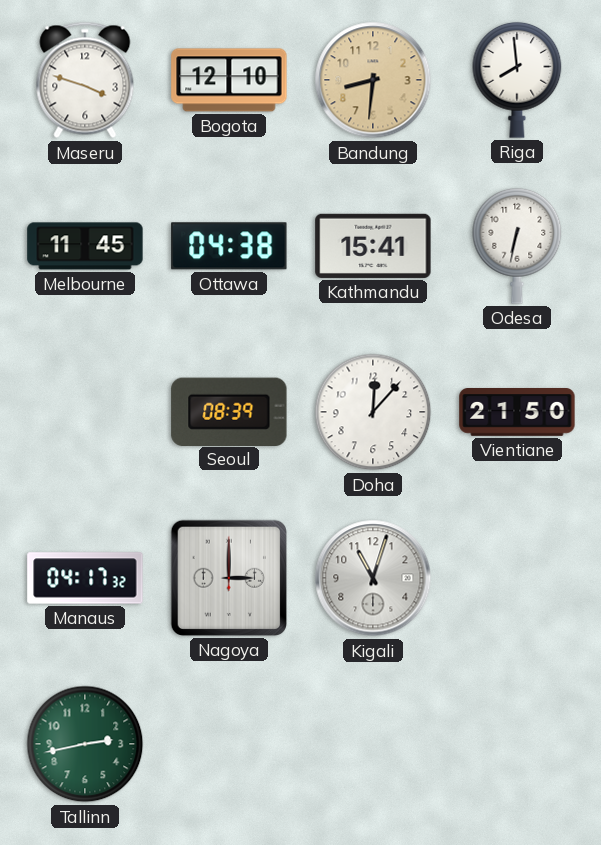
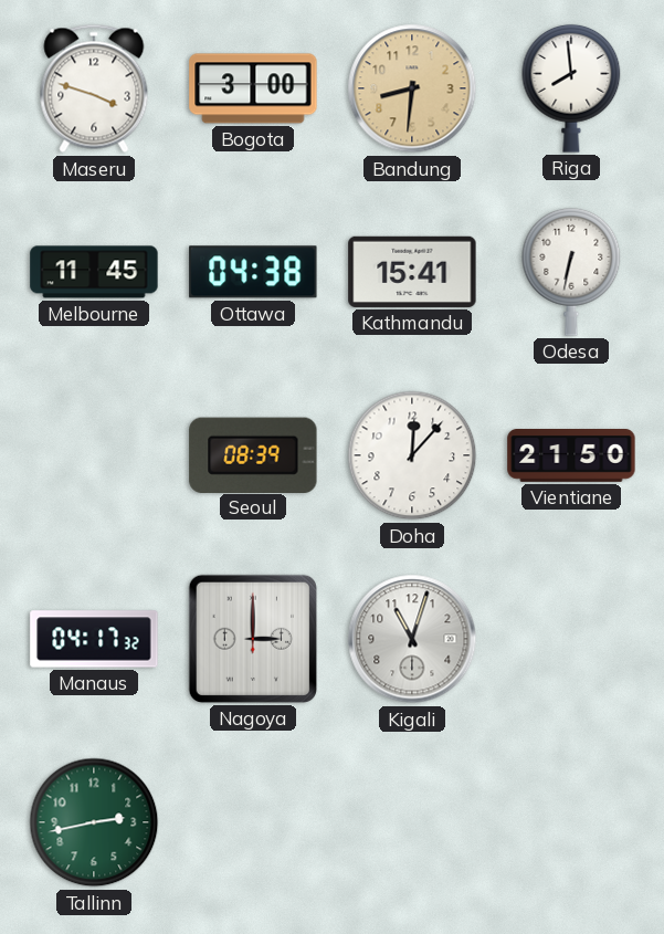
Bogota: 12:10 -> 3:00
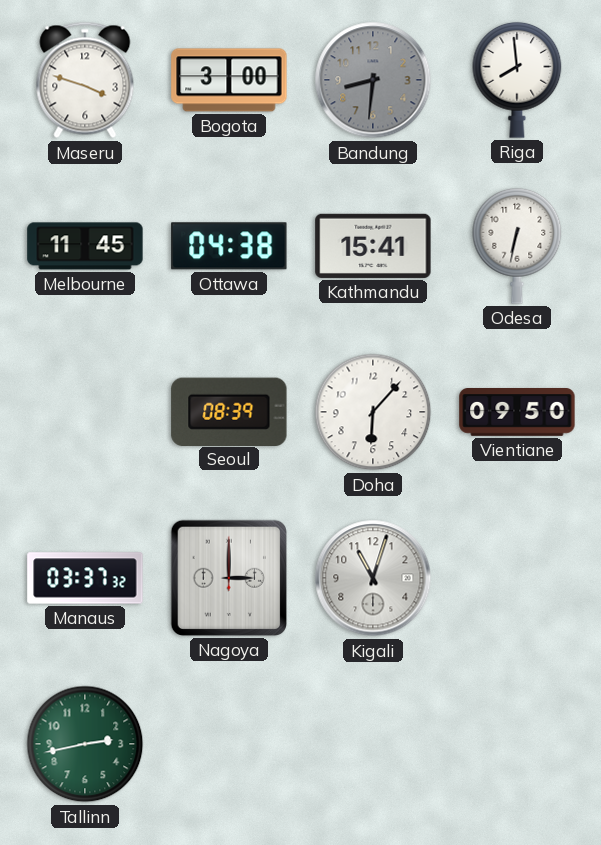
Bandung dial: champagne -> grey
Doha: 12:07 -> 6:07
Vientiane: 21:50 -> 09:50
Manaus: 04:17 -> 03:37
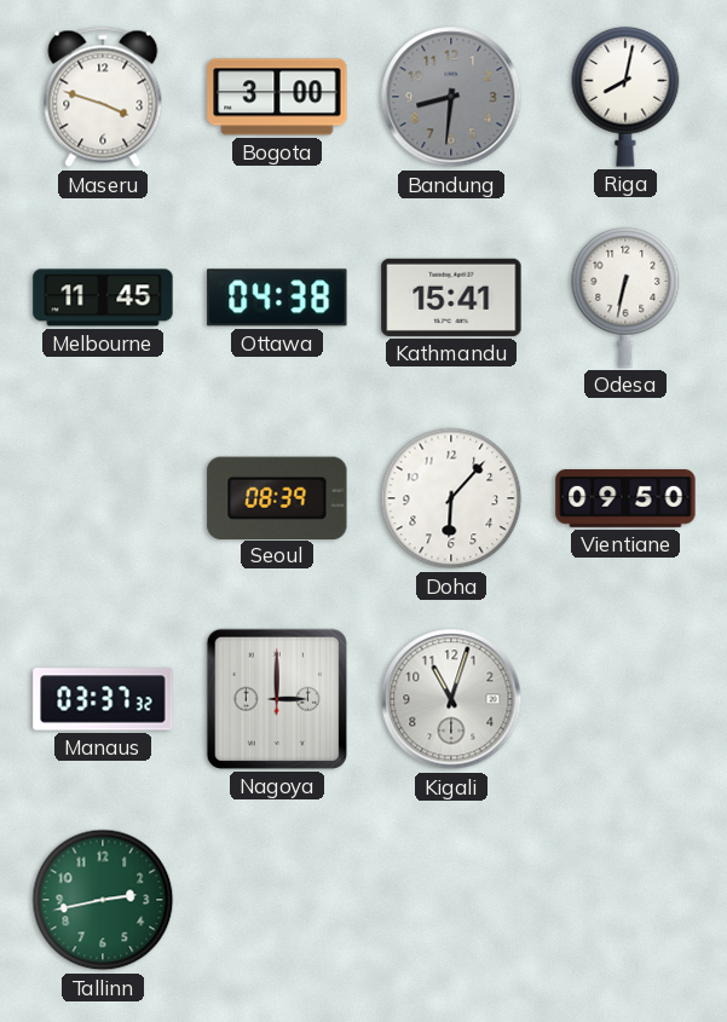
Riga: 7:59 -> 8:02
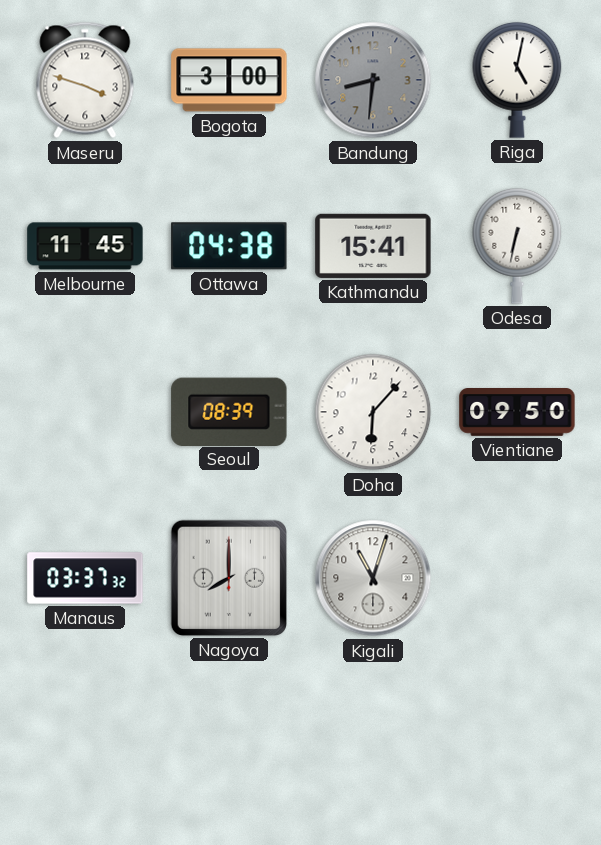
Riga: 8:02 -> 5:02
Nagoya: 3:00 -> 8:00
Tallinn: 2:43 -> none
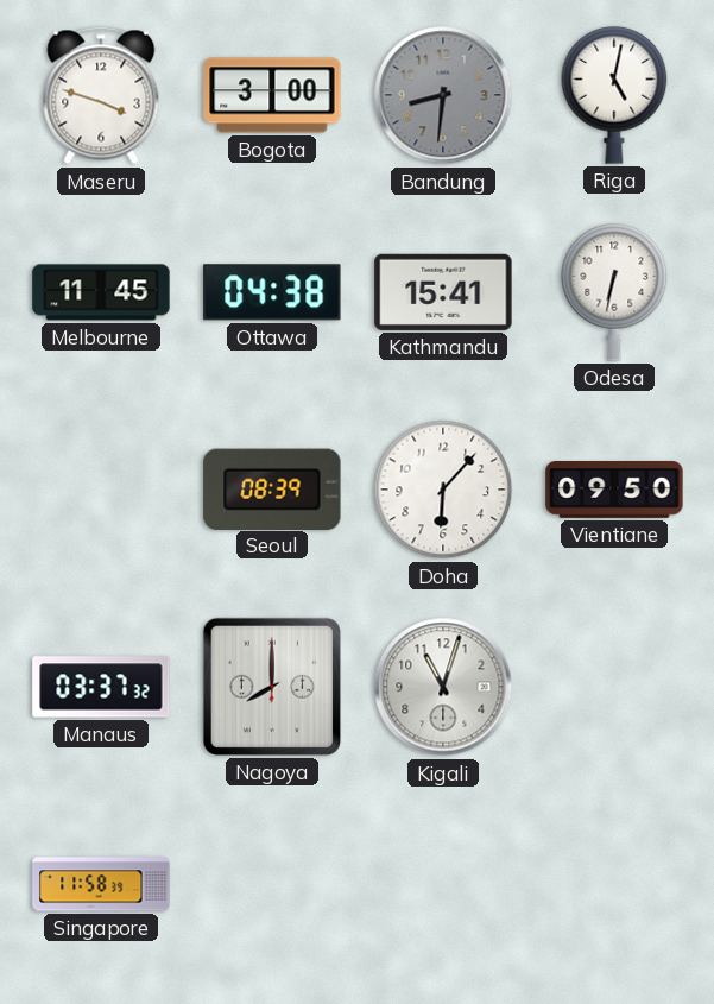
Singapore: none -> 11:58
